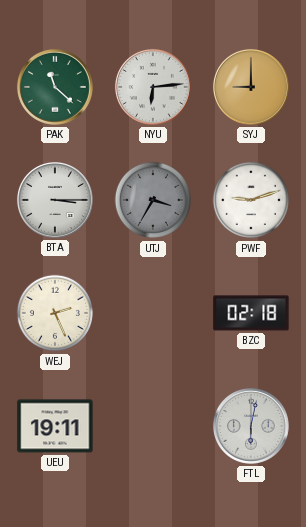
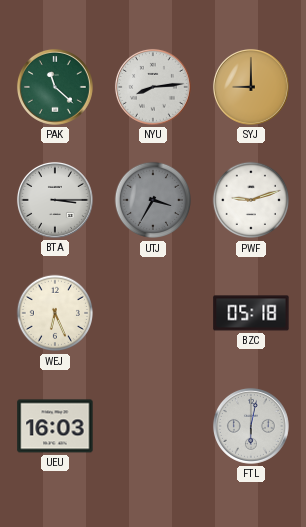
NYU: 6:14 -> 8:14
WEJ: 2:26 -> 6:26
BZC: 02:18 -> 05:18
UEU: 19:11 -> 16:03
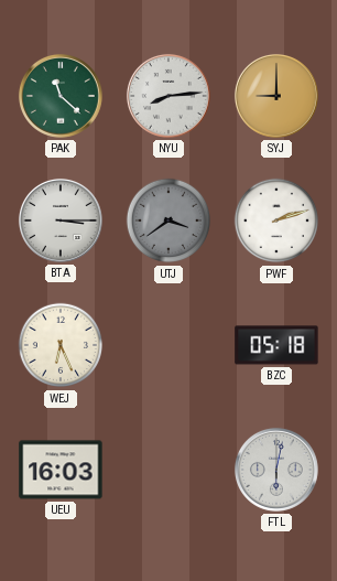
UTJ: 3:35 -> 3:39
PWF: 9:12 -> 2:12
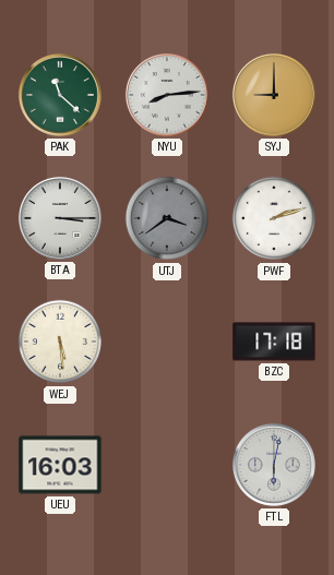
WEJ: 6:26 -> 5:29
BZC: 05:18 -> 17:18
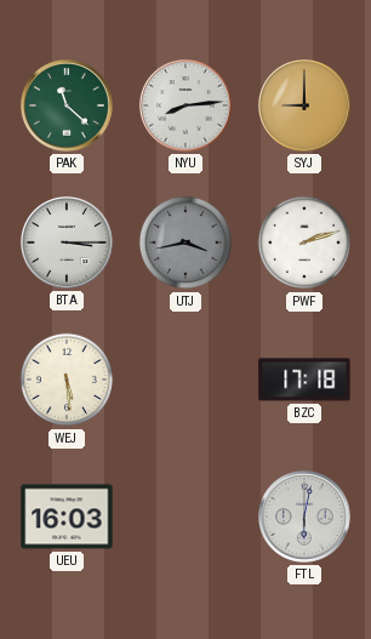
UTJ: 3:39 -> 3:43
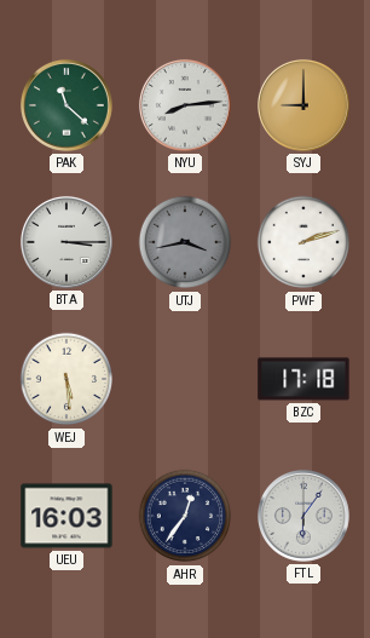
AHR: none -> 12:36
FTL: 6:02 -> 6:06
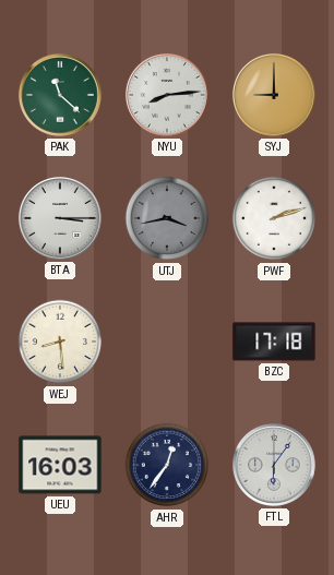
WEJ: 5:29 -> 8:29
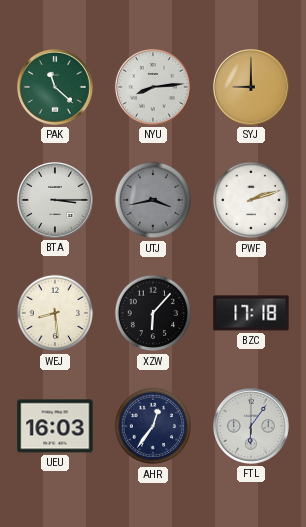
XZW: none -> 6:07
